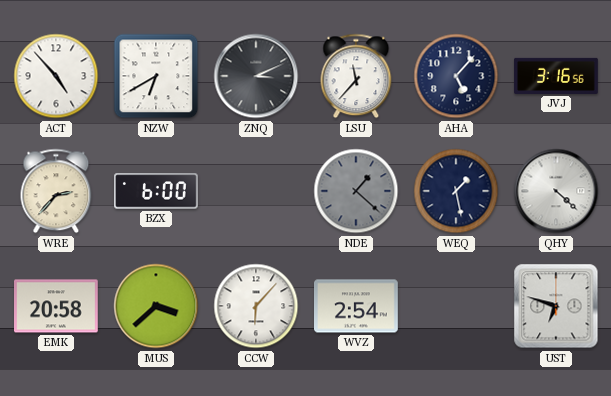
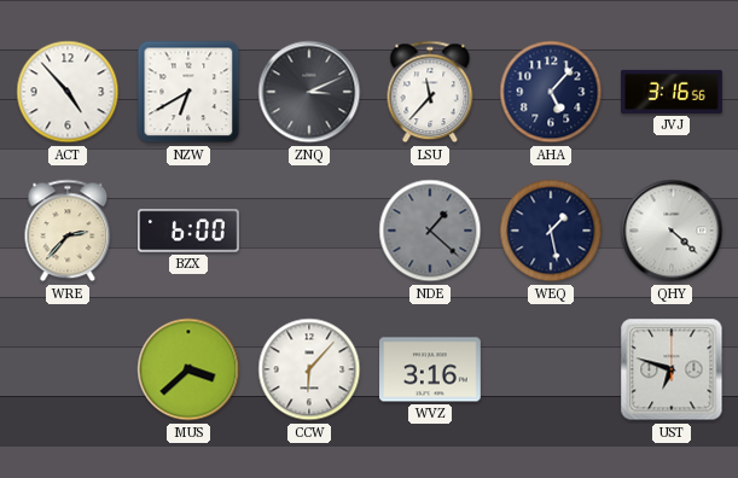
EMK: 20:58 -> none
WVZ: 2:54 -> 3:16
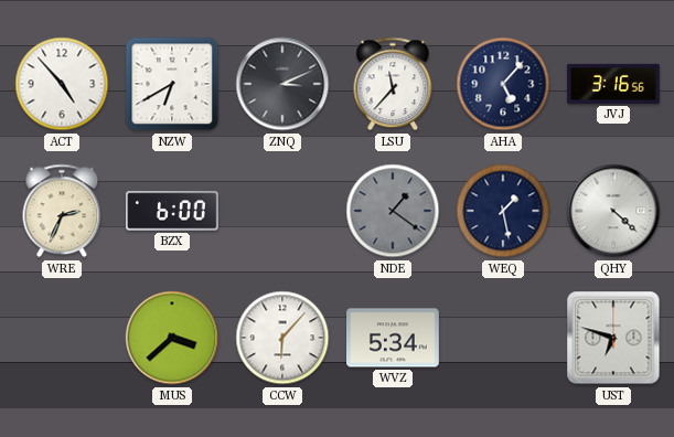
WRE: 2:37 -> 2:34
NDE: 1:22 -> 1:21
WVZ: 3:16 -> 5:34
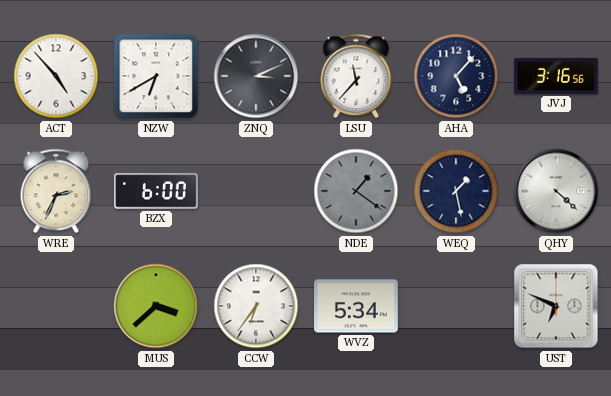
CCW: 6:07 -> 6:36
UST: 6:48 -> 6:49
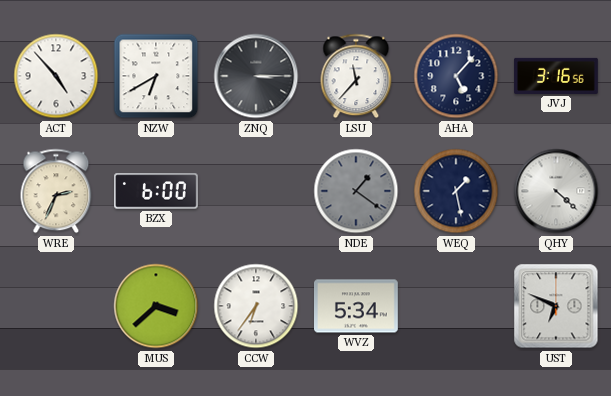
ZNQ: 3:11 -> 3:15
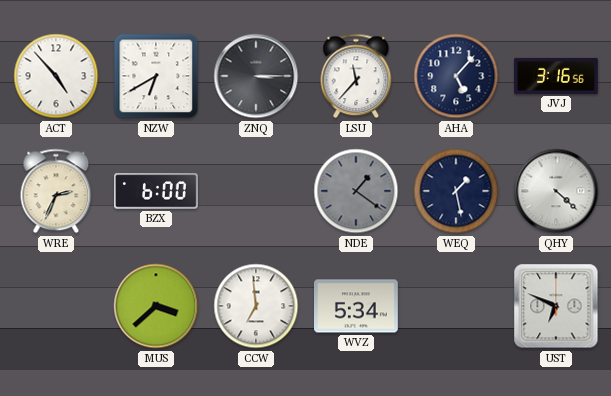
CCW: 6:36 -> 6:59
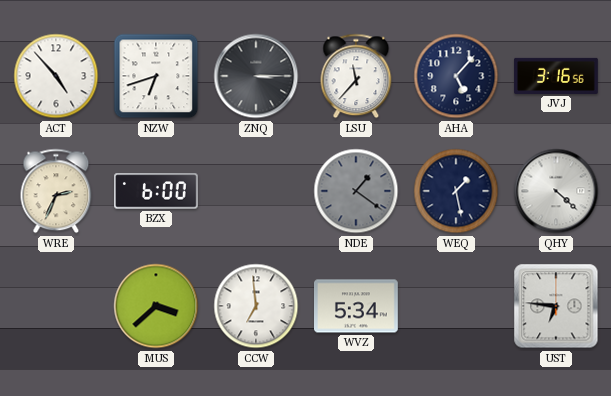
NZW: 6:40 -> 6:42
UST: 6:49 -> 6:46
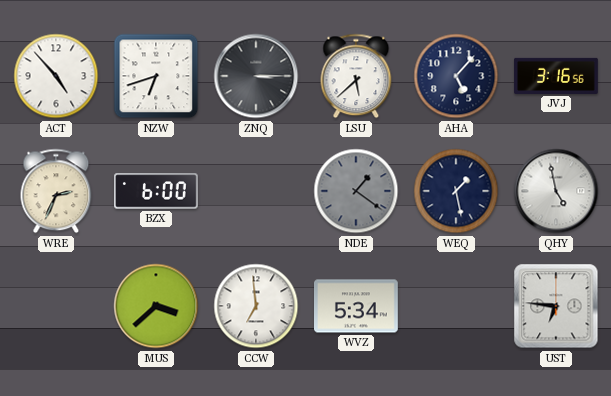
LSU: 11:37 -> 5:38
QHY: 4:22 -> 4:58
